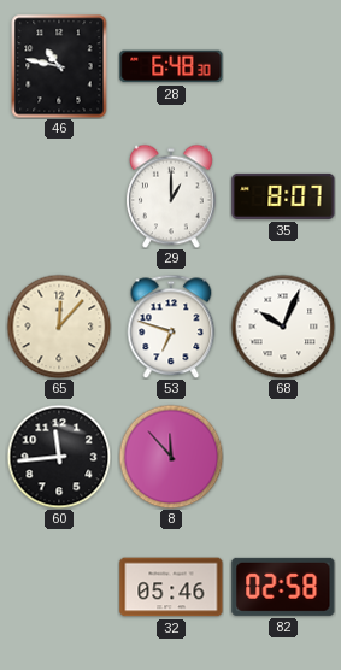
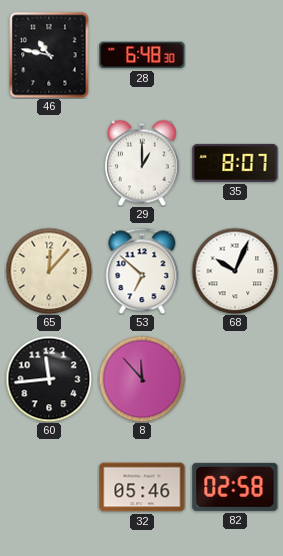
53: 6:48 -> 6:52
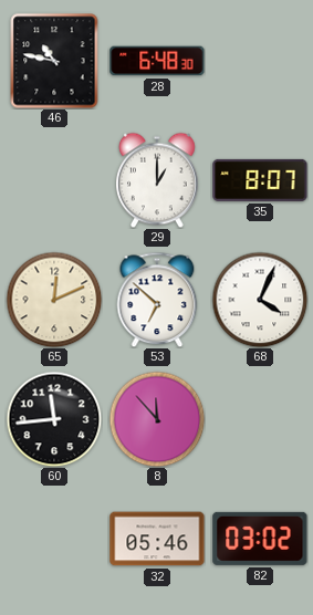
65: 12:07 -> 12:11
68: 10:04 -> 4:04
82: 02:58 -> 03:02
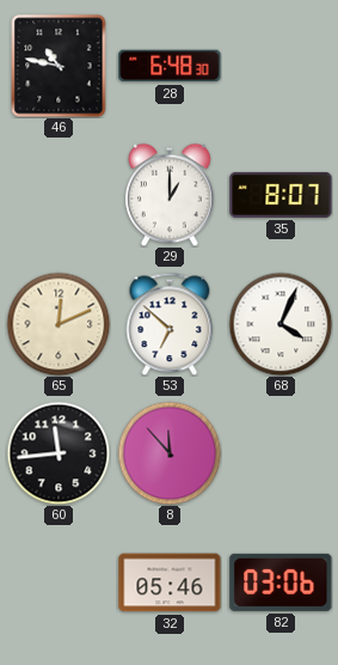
82: 03:02 -> 03:06
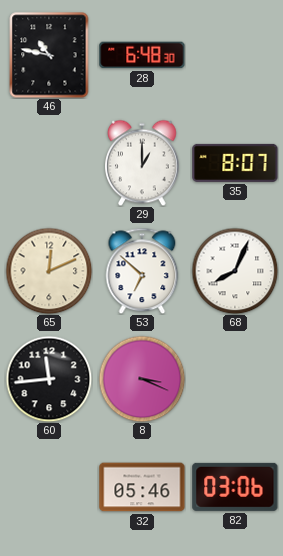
68: 4:04 -> 8:04
8: 11:53 -> 3:19
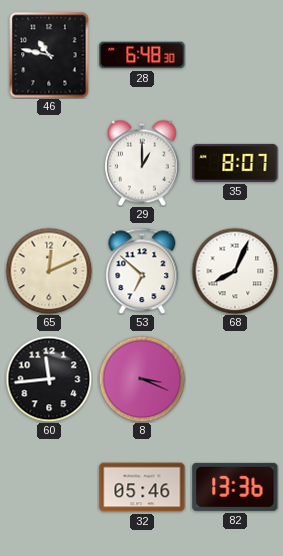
82: 03:06 -> 13:36
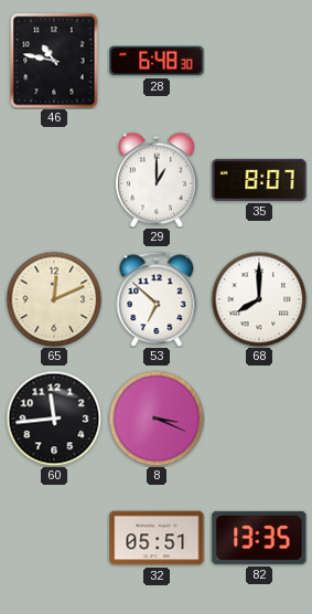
68: 8:04 -> 8:00
32: 05:46 -> 05:51
82: 13:36 -> 13:35
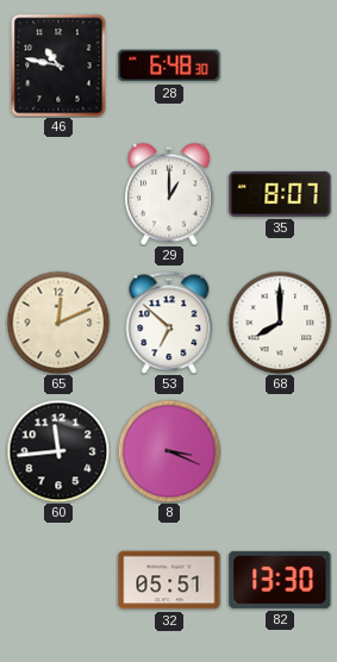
82: 13:35 -> 13:30
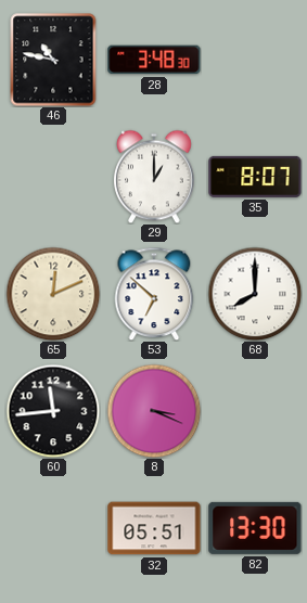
28: 6:48 -> 3:48
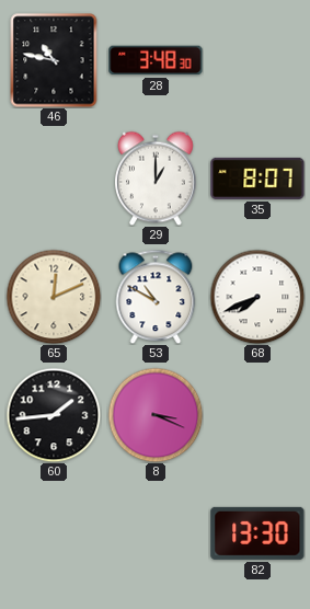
53: 6:52 -> 10:50
68: 8:00 -> 7:41
60: 11:44 -> 1:44
32: 05:51 -> none
